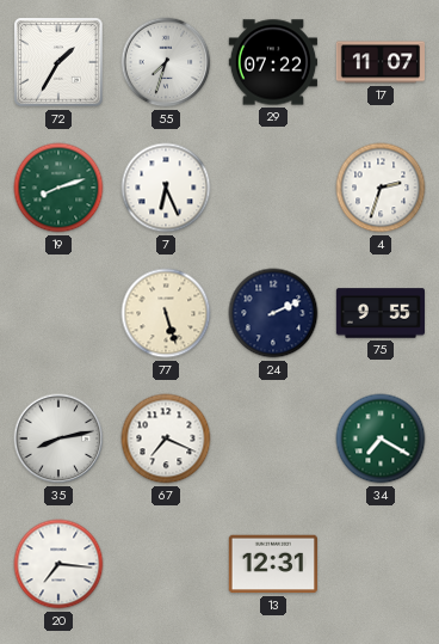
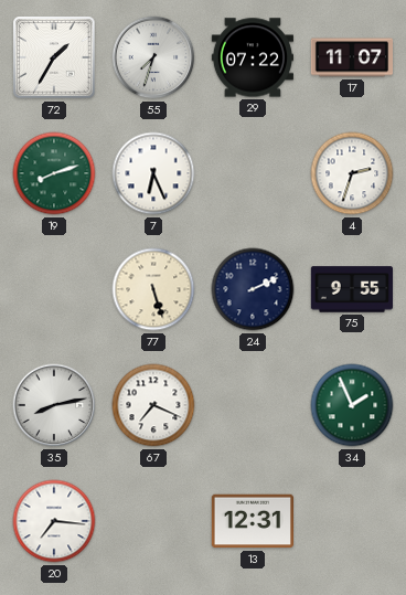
34: 7:20 -> 1:56
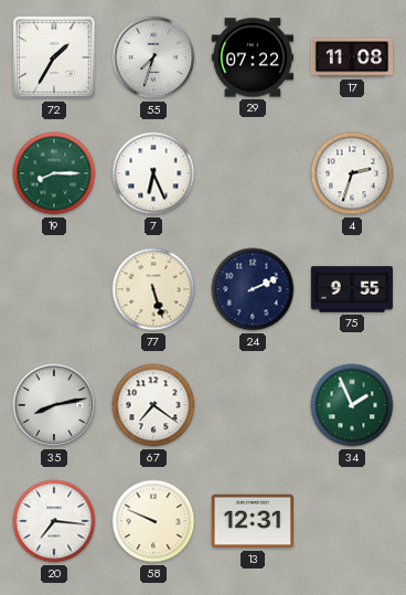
17: 11:07 -> 11:08
19: 8:12 -> 8:15
67: 7:19 -> 7:21
58: none -> 9:49
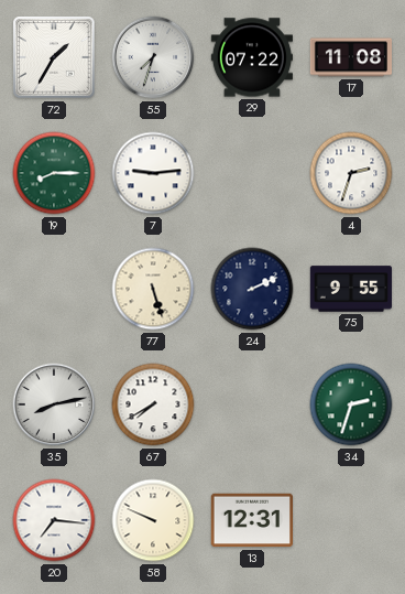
7: 6:26 -> 9:14
67: 7:21 -> 7:40
34: 1:56 -> 2:33
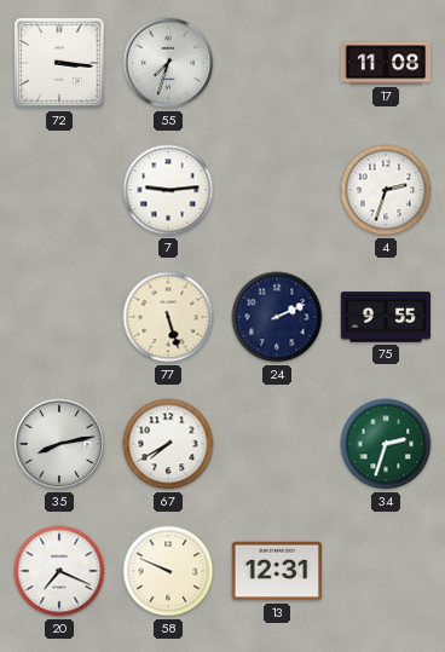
72: 1:35 -> 3:16
29: 07:22 -> none
19: 8:15 -> none
20: 7:16 -> 7:19
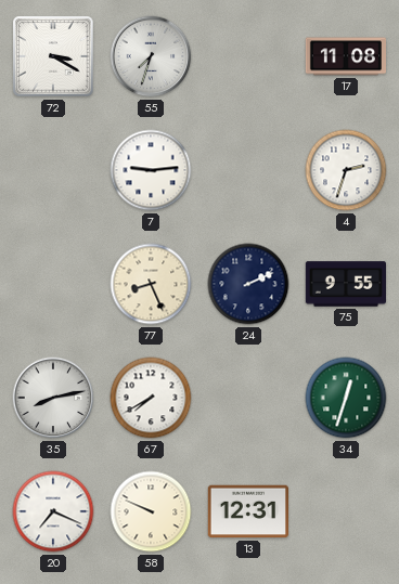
72: 3:16 -> 3:20
77: 5:27 -> 8:26
34: 2:33 -> 12:33
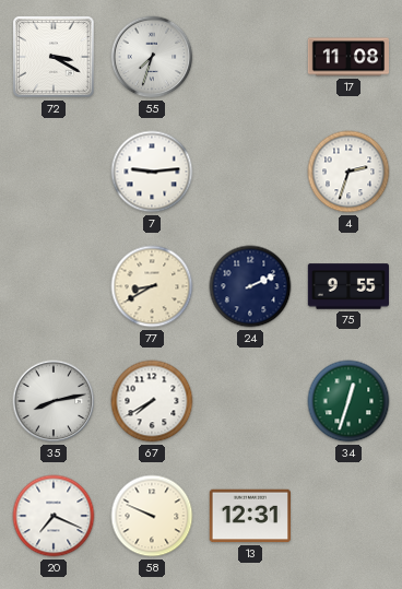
77: 8:26 -> 8:40
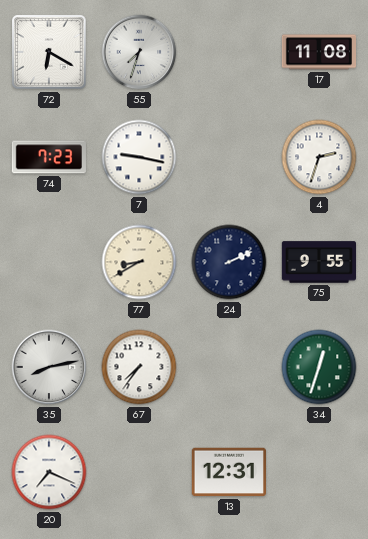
72: 3:20 -> 6:20
74: none -> 7:23
7: 9:14 -> 9:17
67: 7:40 -> 7:36
58: 9:49 -> none
